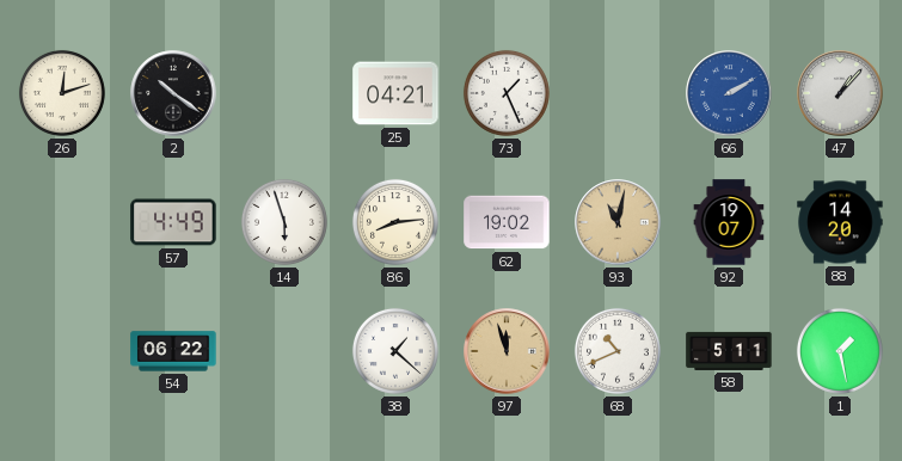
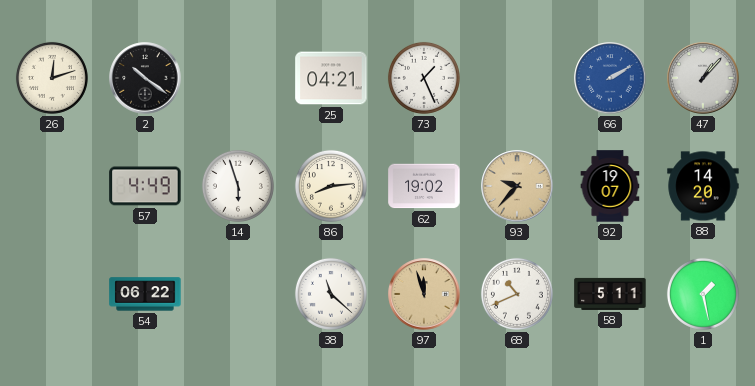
93: 11:02 -> 9:37
38: 1:22 -> 11:22
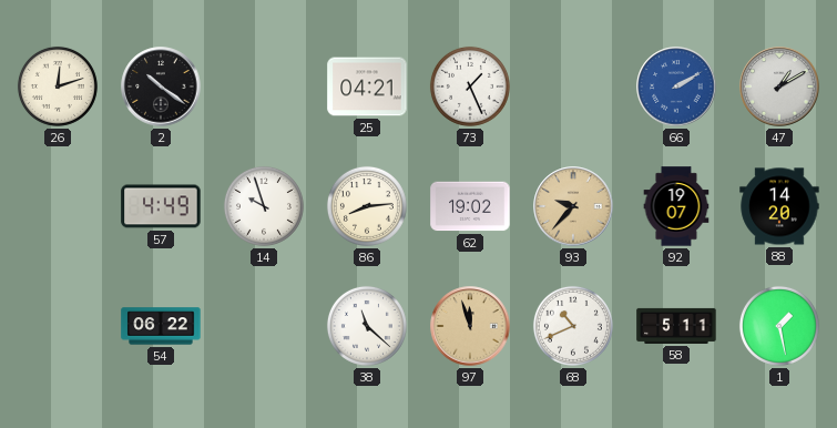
47: 1:07 -> 1:10
14: 5:57 -> 9:57
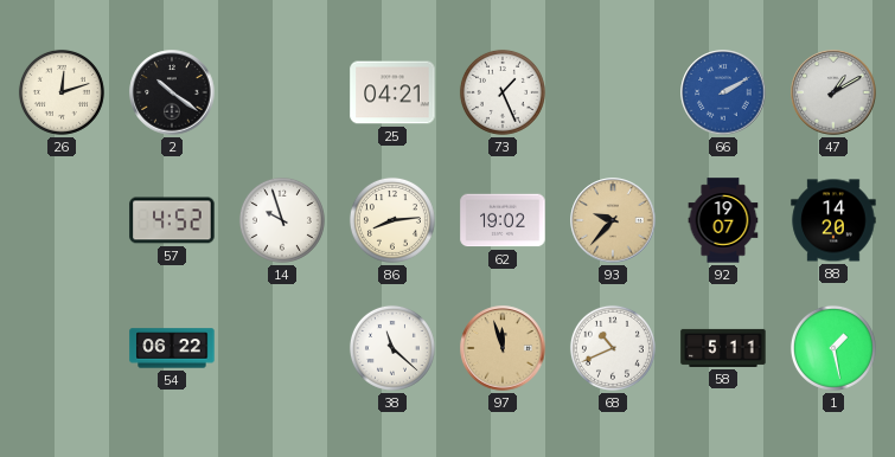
57: 4:49 -> 4:52
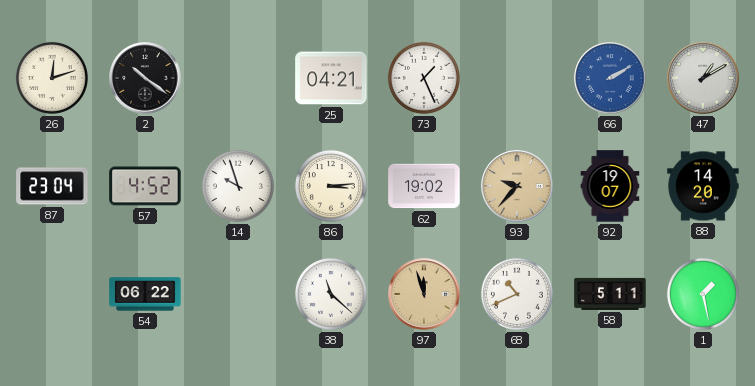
87: none -> 23:04
86: 8:14 -> 3:14
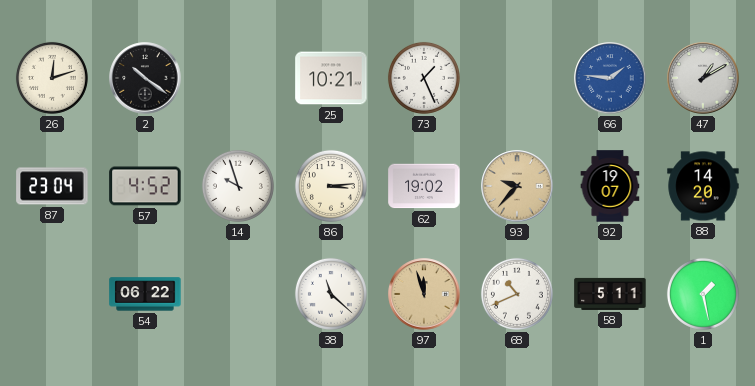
25: 04:21 -> 10:21
66: 2:10 -> 1:46
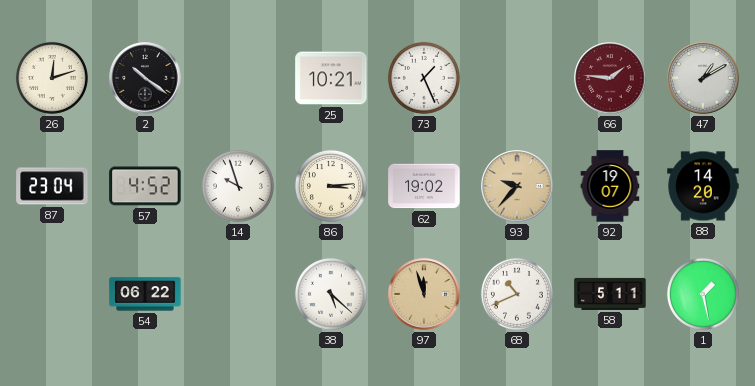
66 dial: blue -> burgundy
38: 11:22 -> 5:22
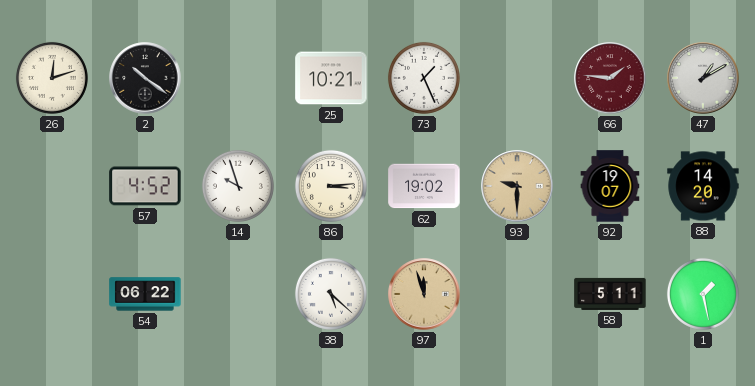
87: 23:04 -> none
93: 9:37 -> 9:30
68: 10:41 -> none
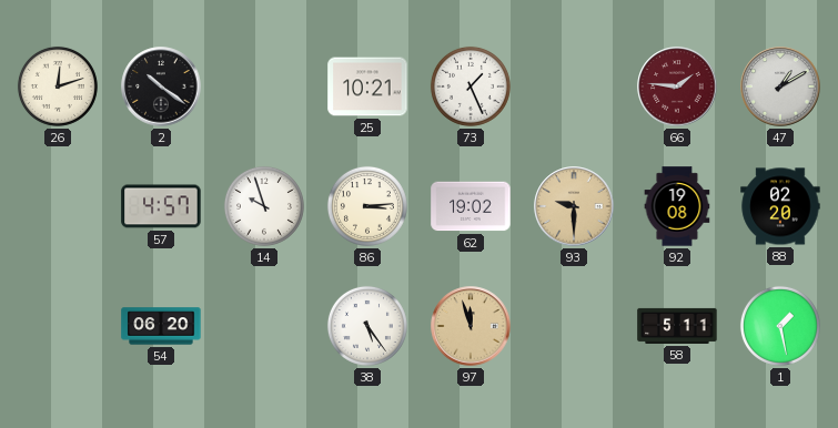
57: 4:52 -> 4:57
92: 19:07 -> 19:08
88: 14:20 -> 02:20
54: 06:22 -> 06:20
38: 5:22 -> 5:24
